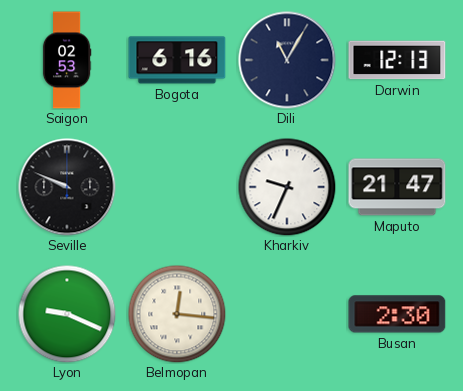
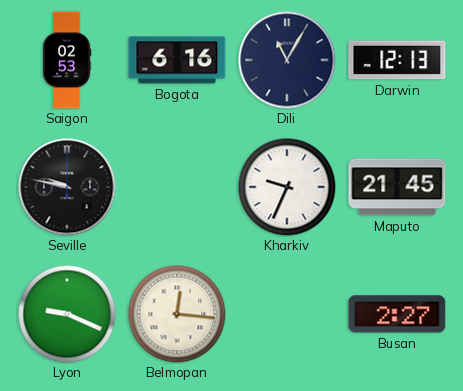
Seville: 9:49 -> 9:47
Maputo: 21:47 -> 21:45
Busan: 2:30 -> 2:27
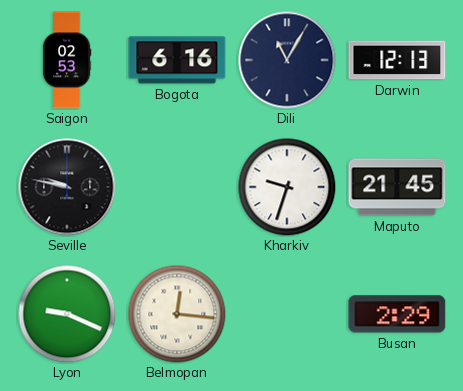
Kharkiv: 9:34 -> 9:33
Busan: 2:27 -> 2:29
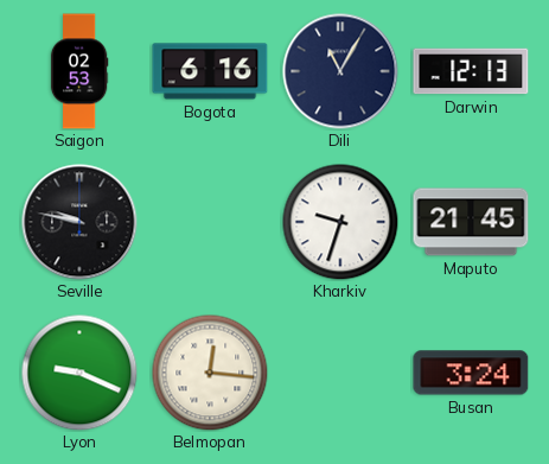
Busan: 2:29 -> 3:24
